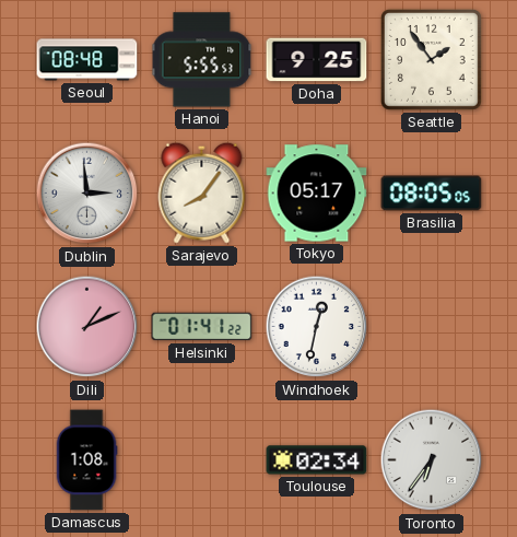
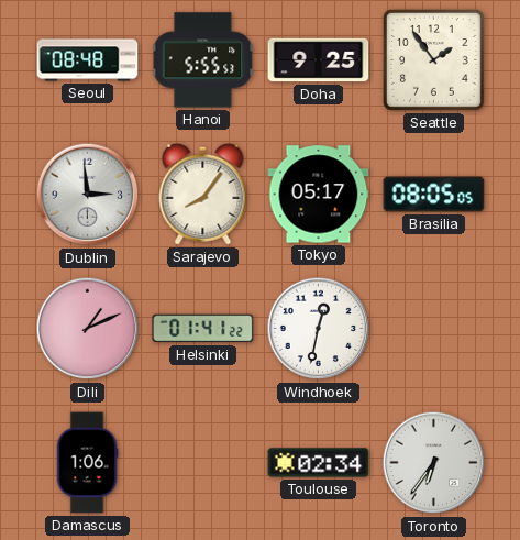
Damascus: 1:08 -> 1:06
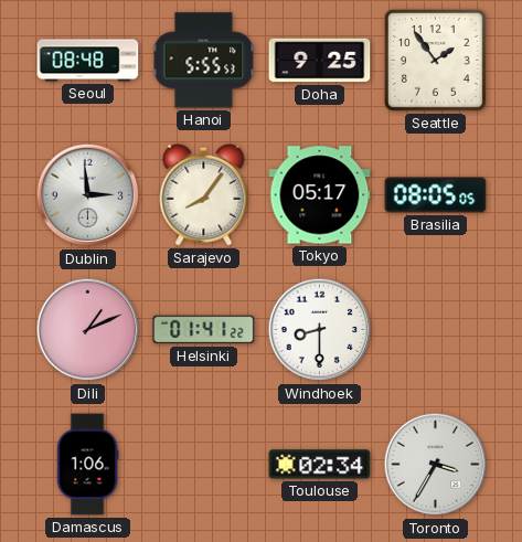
Windhoek: 12:32 -> 8:30
Toronto: 6:36 -> 3:35
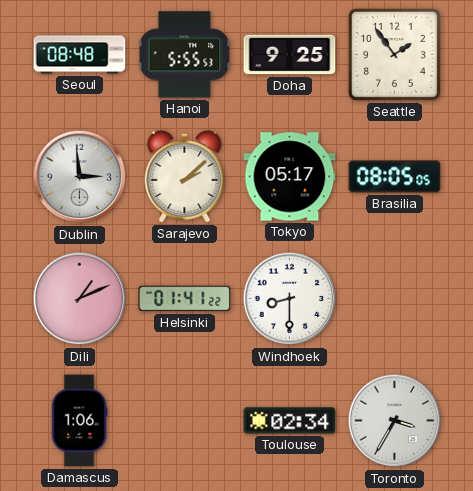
Sarajevo: 8:06 -> 2:08
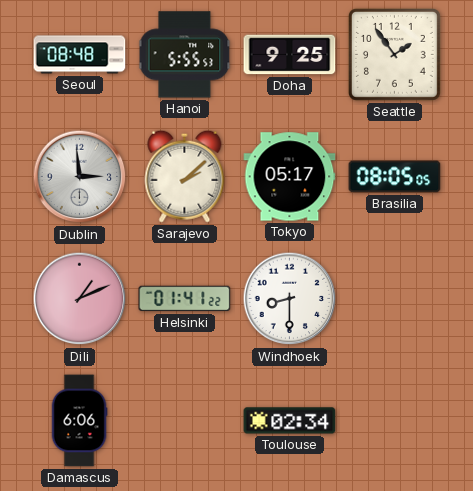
Damascus: 1:06 -> 6:06
Toronto: 3:35 -> none
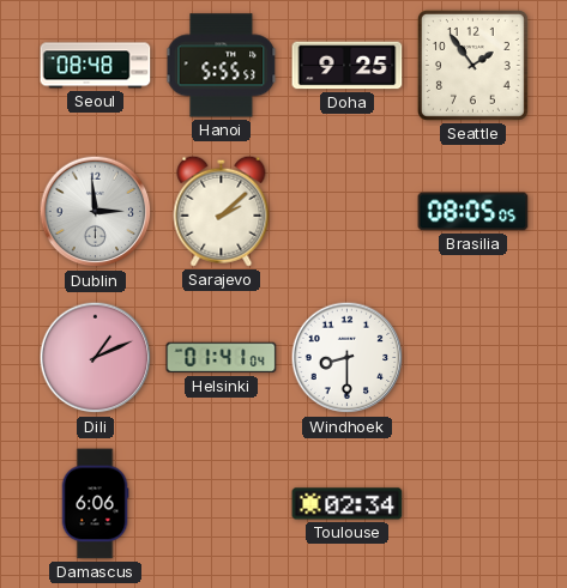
Tokyo: 05:17 -> none
Helsinki: 01:41:22 -> 01:41:04
